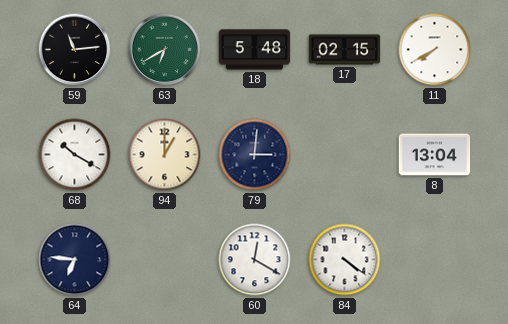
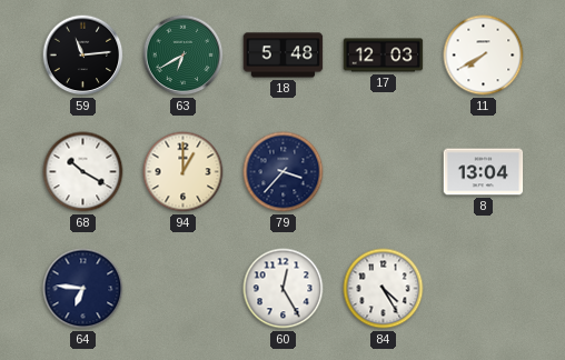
17: 02:15 -> 12:03
79: 3:01 -> 3:37
60: 12:20 -> 12:25
84: 4:21 -> 4:25
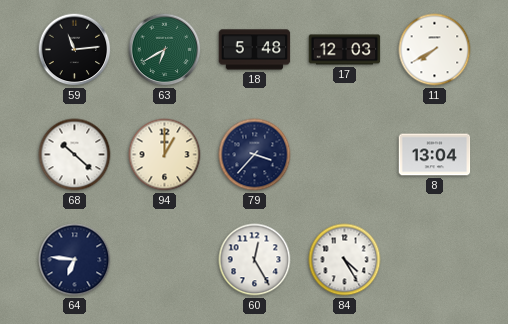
68: 10:20 -> 10:22
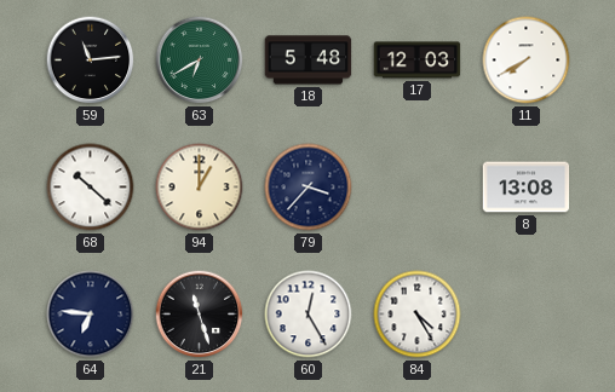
8: 13:04 -> 13:08
21: none -> 11:27
